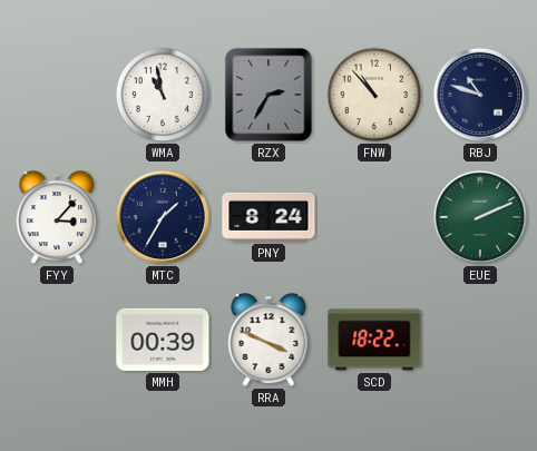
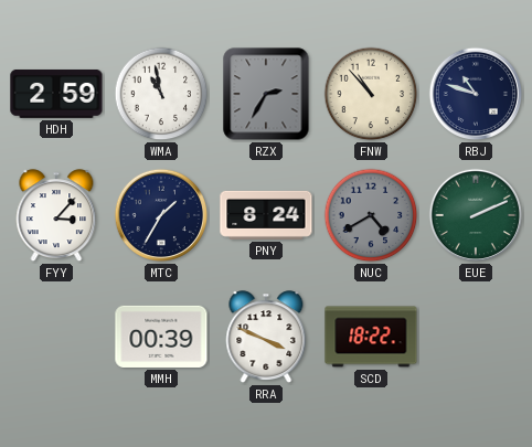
HDH: none -> 2:59
NUC: none -> 4:40
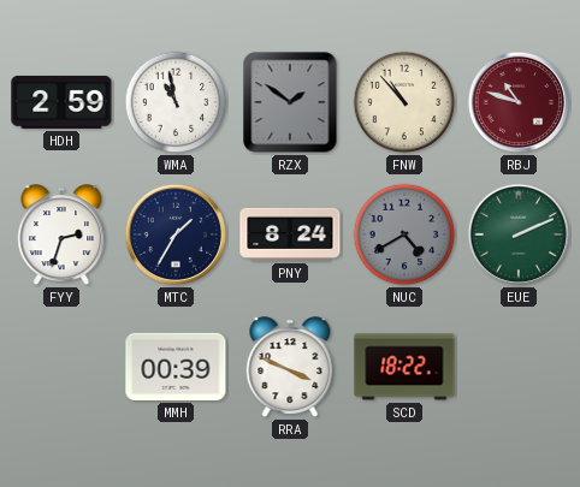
RZX: 2:35 -> 1:51
RBJ dial: navy -> burgundy
FYY: 3:07 -> 2:33
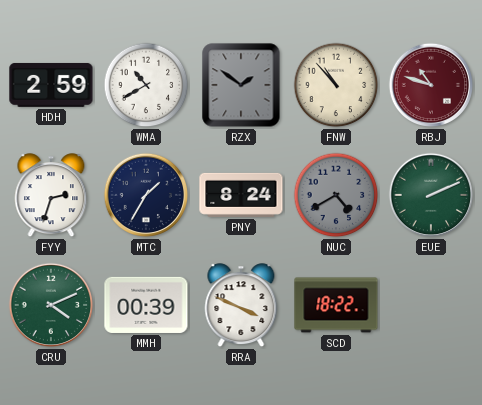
WMA: 10:58 -> 10:40
CRU: none -> 4:11
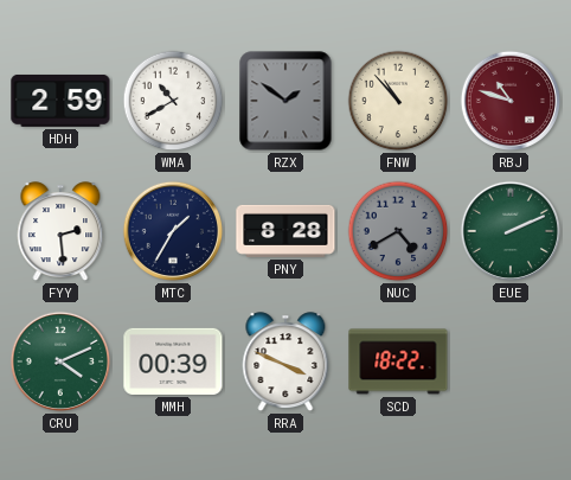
FYY: 2:33 -> 2:29
PNY: 8:24 -> 8:28
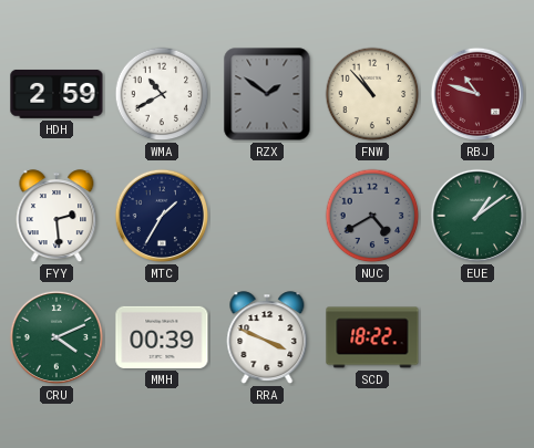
PNY: 8:28 -> none
EUE: 2:11 -> 1:09
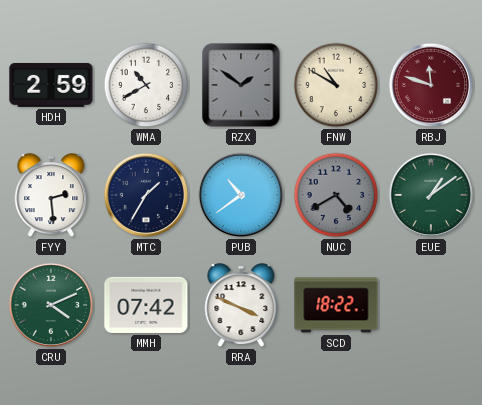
FNW: 10:53 -> 10:50
RBJ: 10:48 -> 11:48
PUB: none -> 10:39
MMH: 00:39 -> 07:42
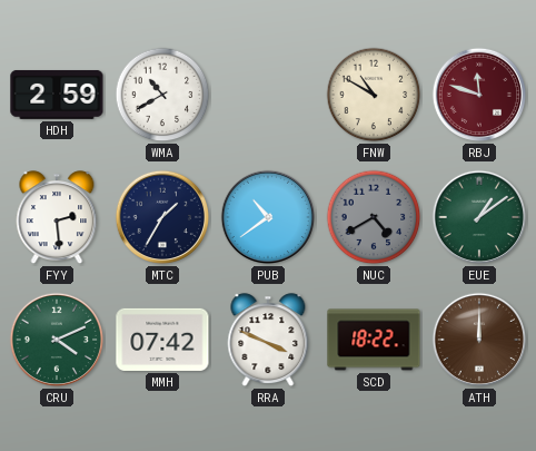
RZX: 1:51 -> none
ATH: none -> 12:00
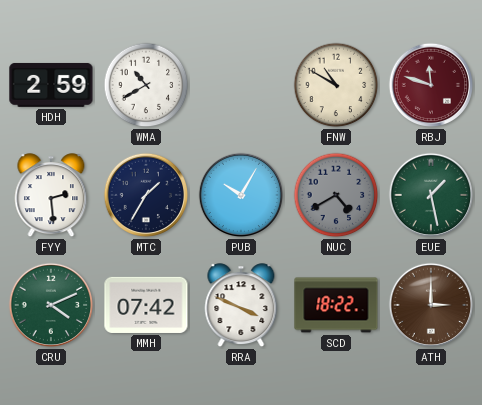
PUB: 10:39 -> 10:05
EUE: 1:09 -> 1:28
ATH: 12:00 -> 3:00
